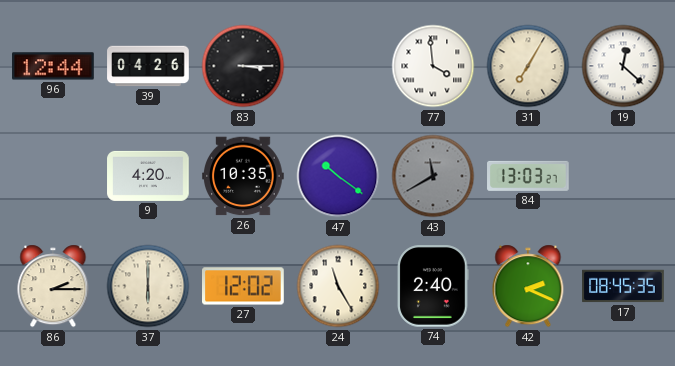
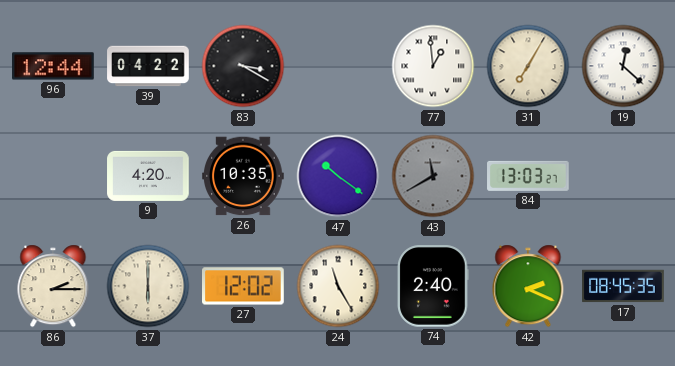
39: 04:26 -> 04:22
83: 3:15 -> 3:20
77: 3:59 -> 12:59
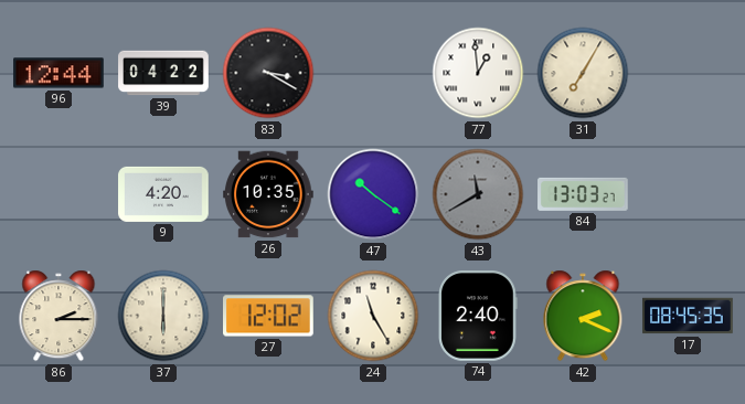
19: 12:22 -> none
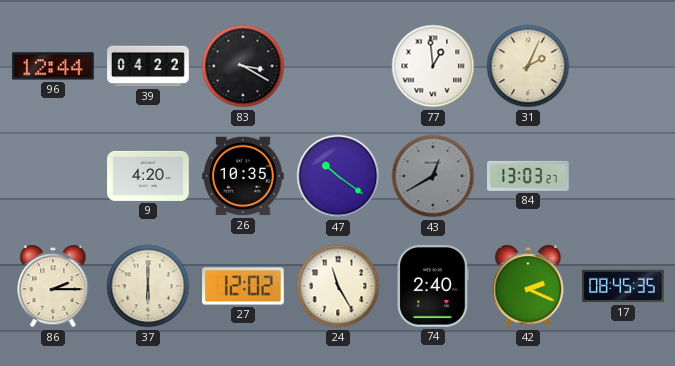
31: 7:05 -> 2:04
43: 11:40 -> 12:40
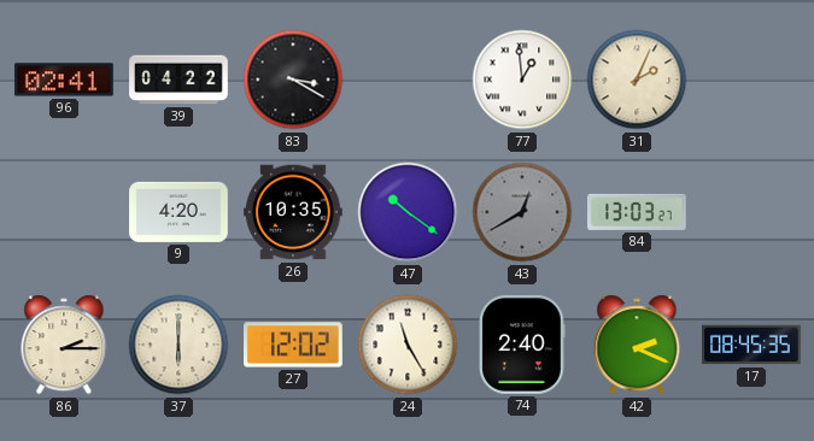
96: 12:44 -> 02:41
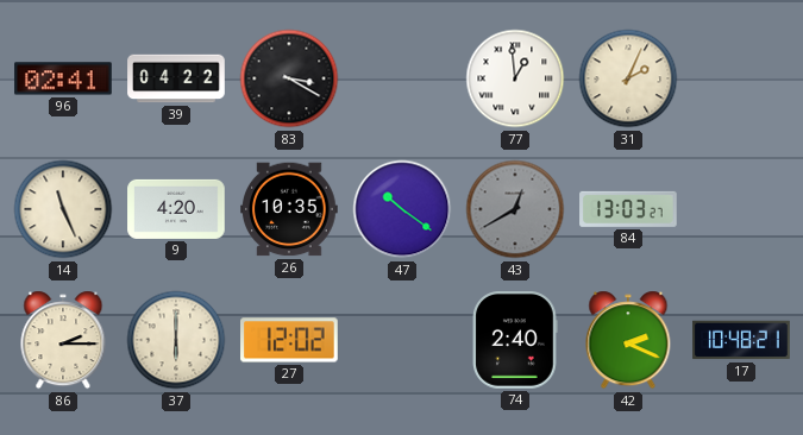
14: none -> 11:26
24: 11:25 -> none
17: 08:45 -> 10:48
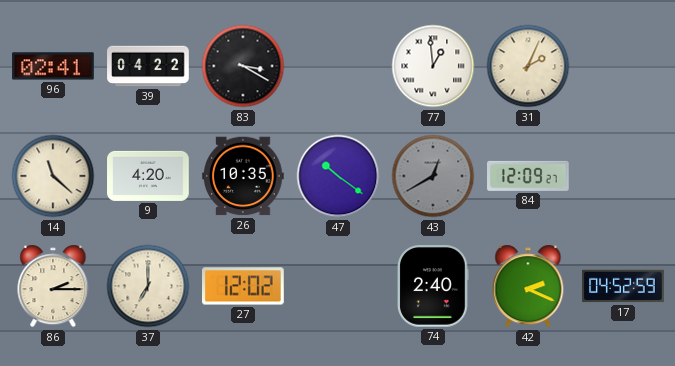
14: 11:26 -> 11:22
84: 13:03 -> 12:09
37: 6:00 -> 7:00
17: 10:48 -> 04:52
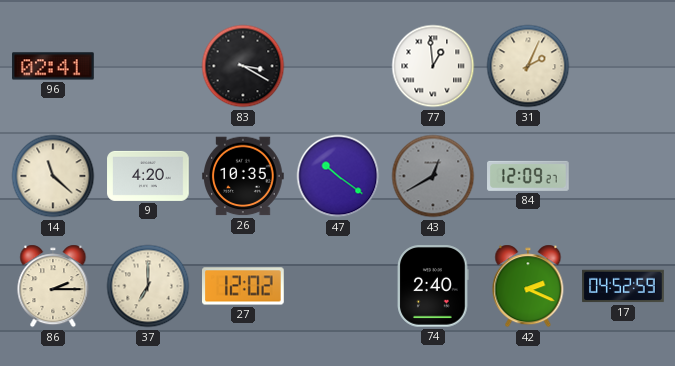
39: 04:22 -> none
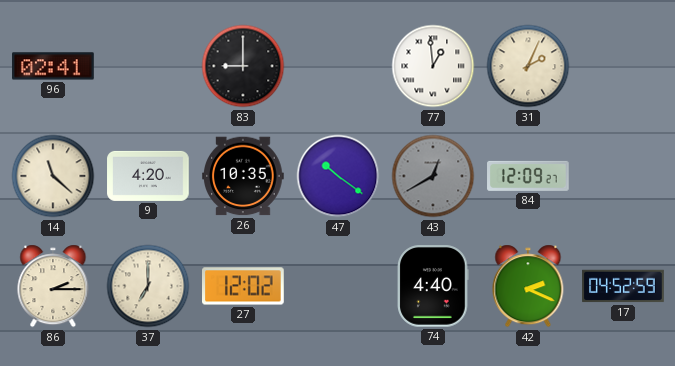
83: 3:20 -> 9:00
74: 2:40 -> 4:40
